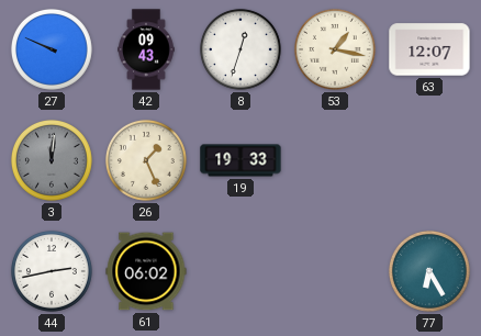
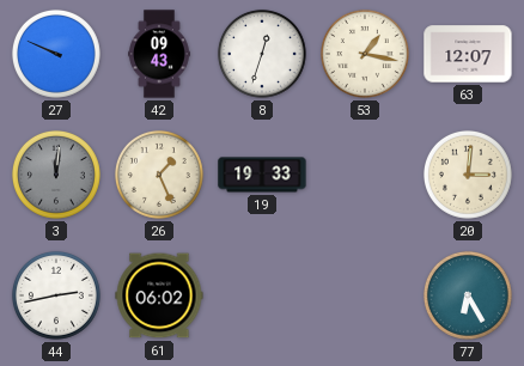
20: none -> 3:01
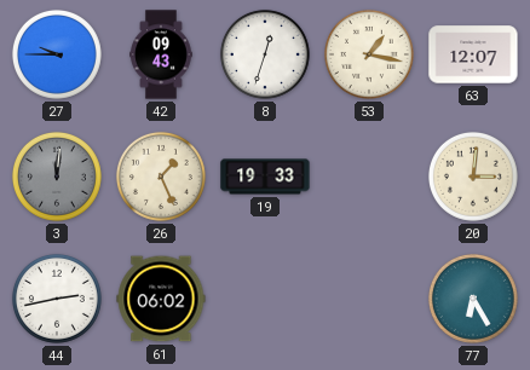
27: 9:49 -> 9:45
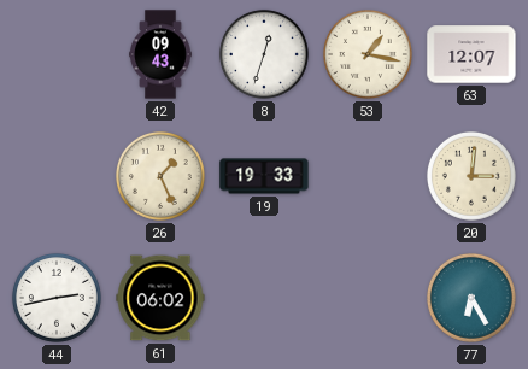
27: 9:45 -> none
3: 12:01 -> none
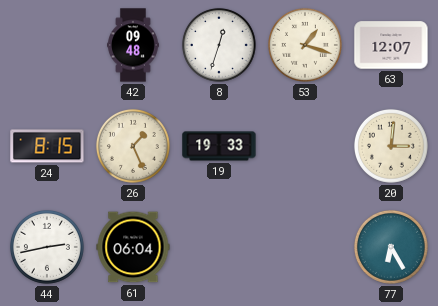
42: 09:43 -> 09:48
53: 1:17 -> 1:18
24: none -> 8:15
61: 06:02 -> 06:04
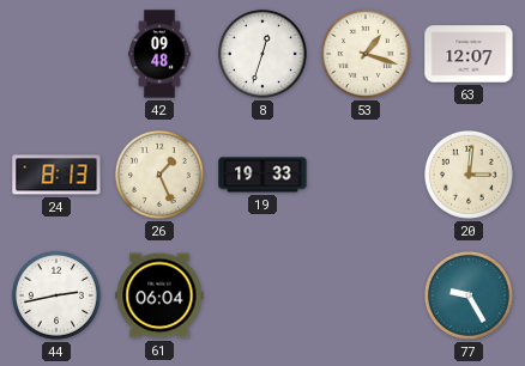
24: 8:15 -> 8:13
77: 6:25 -> 9:25
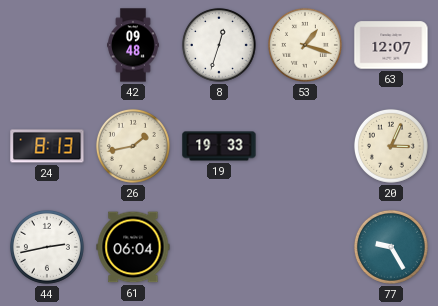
26: 1:26 -> 1:43
20: 3:01 -> 3:04
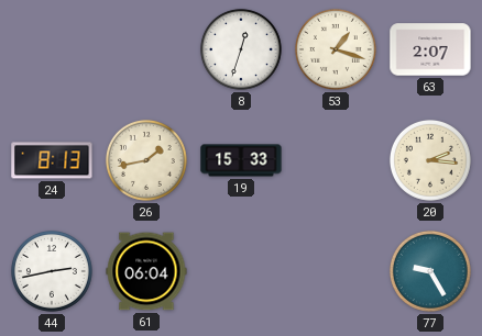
42: 09:48 -> none
63: 12:07 -> 2:07
19: 19:33 -> 15:33
20: 3:04 -> 2:16
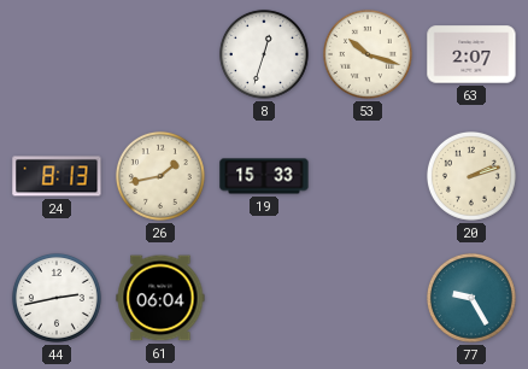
53: 1:18 -> 10:18
20: 2:16 -> 2:12
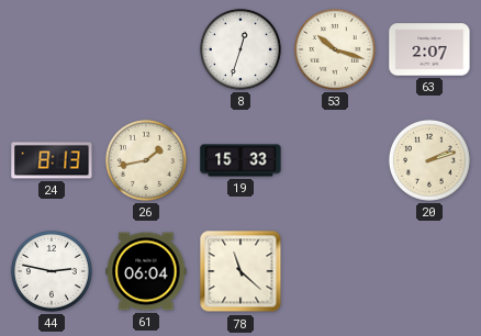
44: 2:43 -> 2:47
78: none -> 11:22
77: 9:25 -> none
